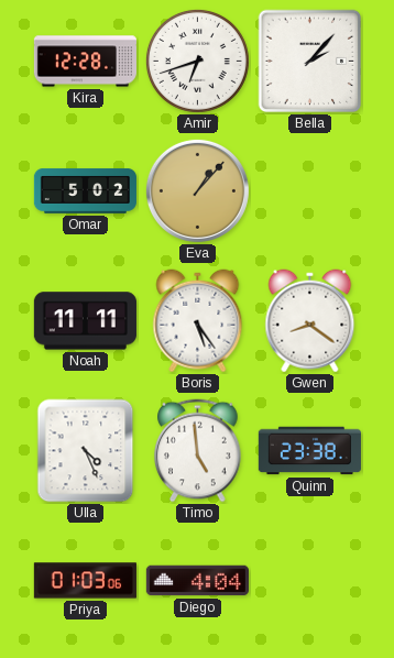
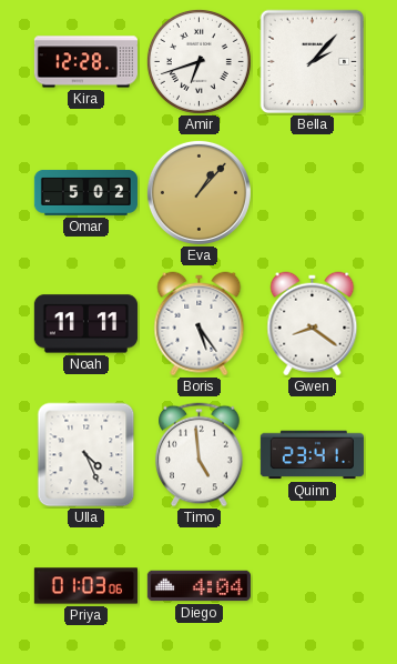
Quinn: 23:38 -> 23:41
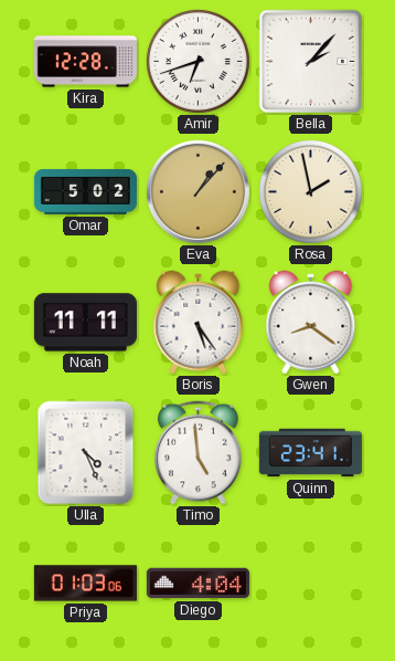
Rosa: none -> 1:58
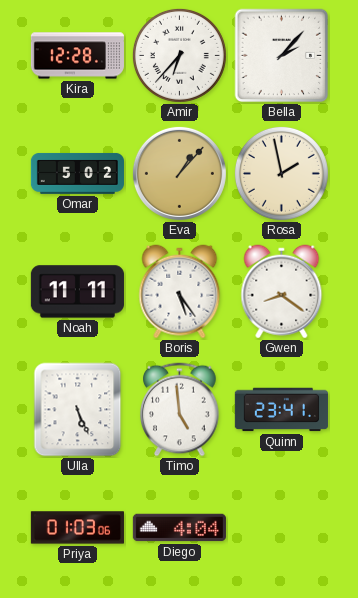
Amir: 6:42 -> 6:37
Ulla: 4:26 -> 5:26
